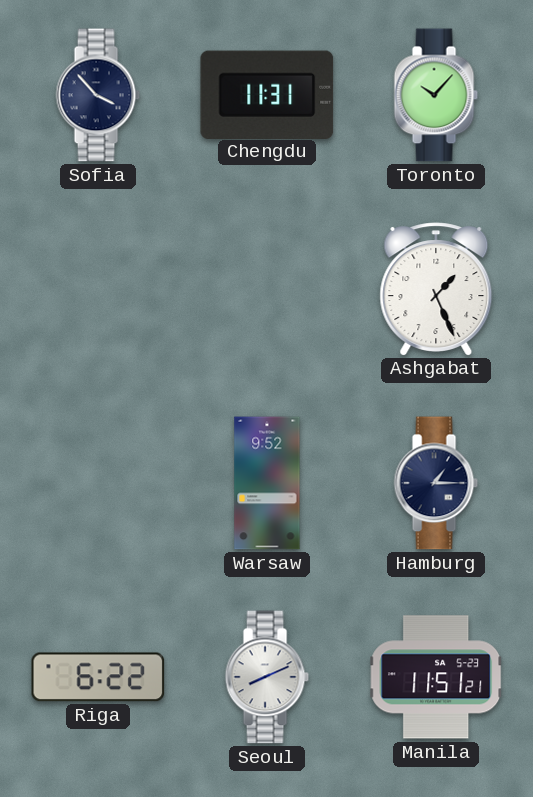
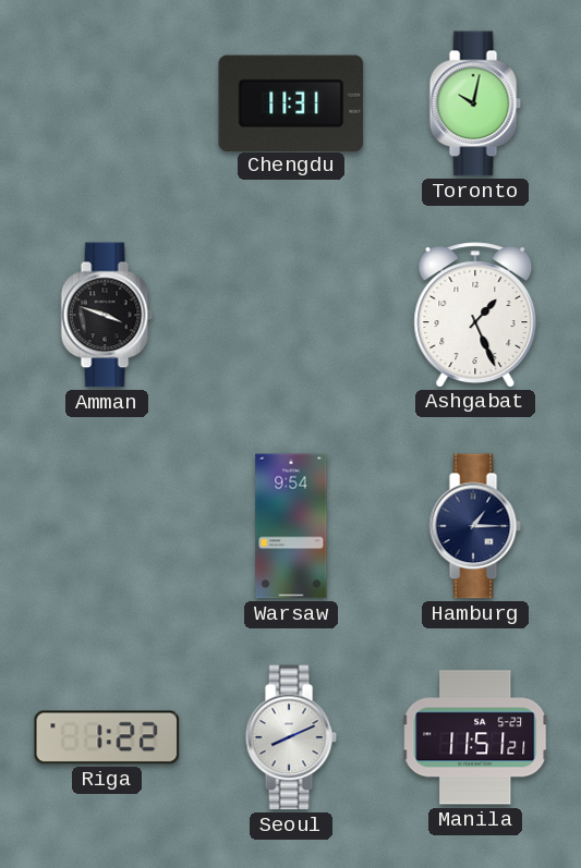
Sofia: 3:53 -> none
Toronto: 10:07 -> 10:02
Amman: none -> 3:48
Warsaw: 9:52 -> 9:54
Riga: 6:22 -> 1:22
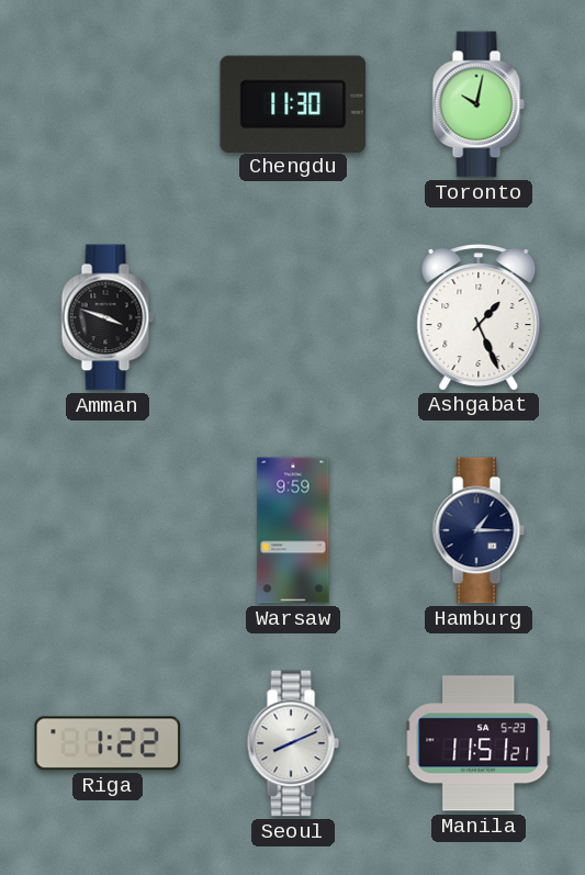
Chengdu: 11:31 -> 11:30
Warsaw: 9:54 -> 9:59
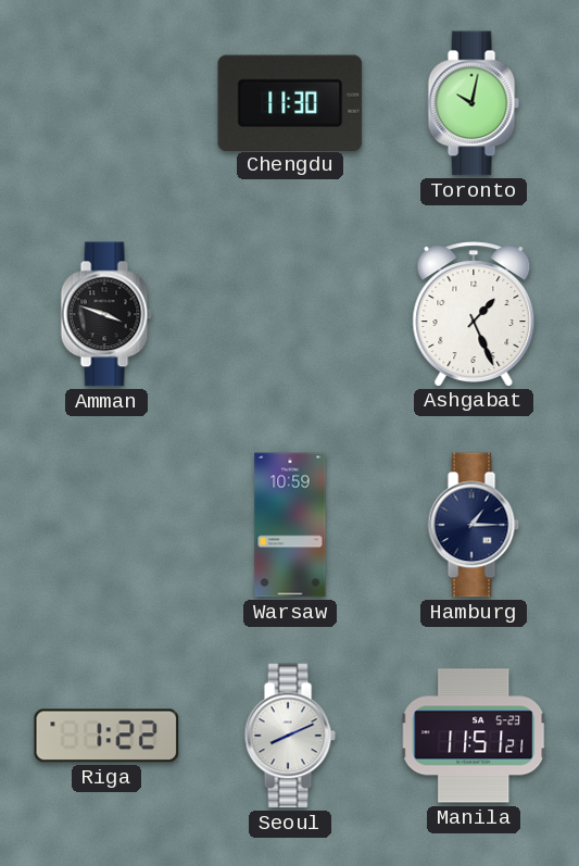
Warsaw: 9:59 -> 10:59
